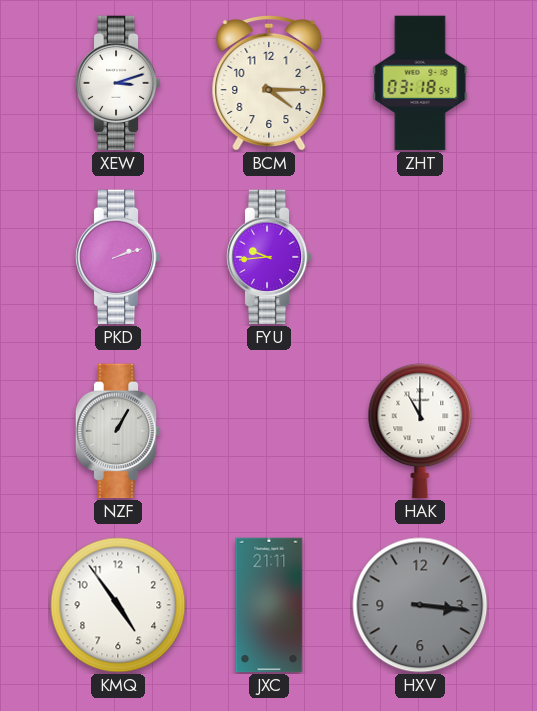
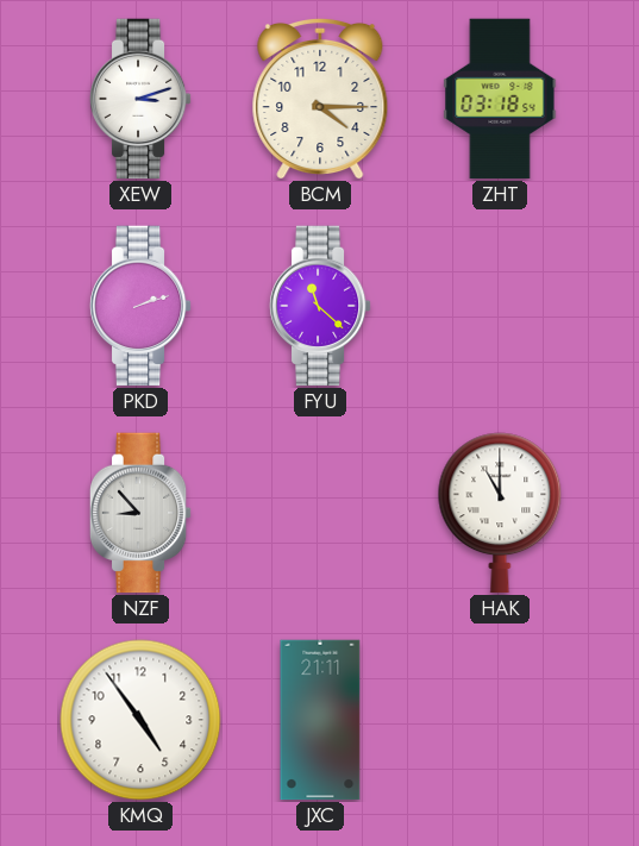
FYU: 9:44 -> 11:22
NZF: 1:05 -> 8:53
HXV: 3:16 -> none
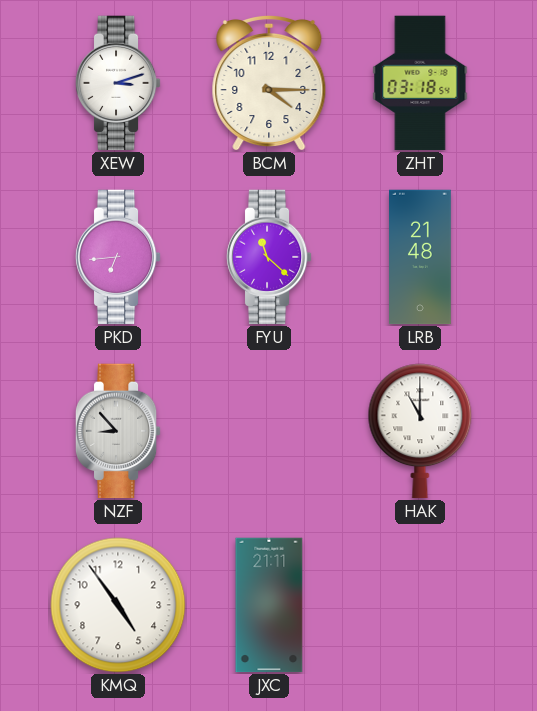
PKD: 2:12 -> 6:44
LRB: none -> 21:48
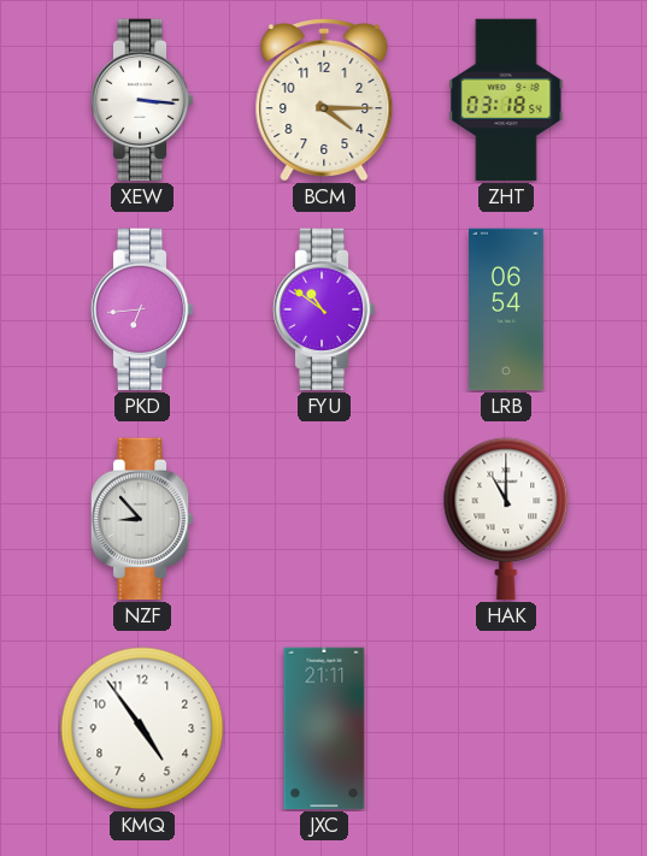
XEW: 3:12 -> 3:16
FYU: 11:22 -> 10:51
LRB: 21:48 -> 06:54
